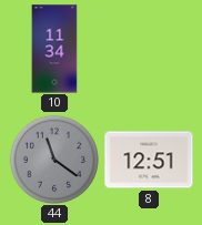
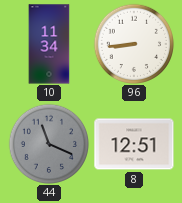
96: none -> 8:44
44: 11:21 -> 11:19
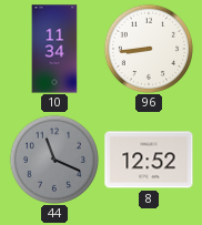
8: 12:51 -> 12:52
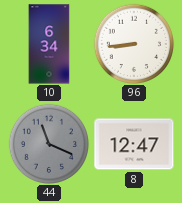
10: 11:34 -> 6:34
8: 12:52 -> 12:47
